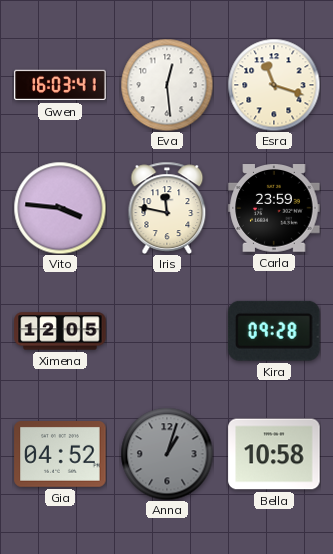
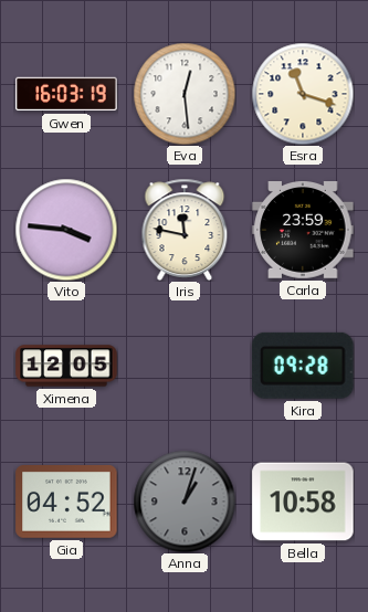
Gwen: 16:03:41 -> 16:03:19
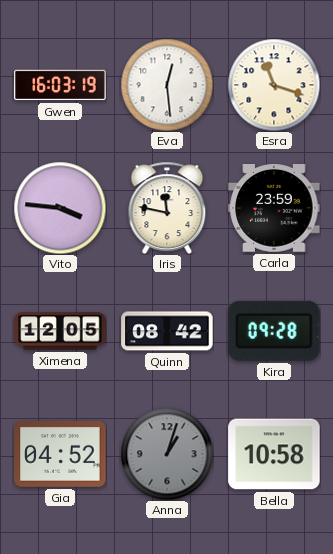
Quinn: none -> 08:42
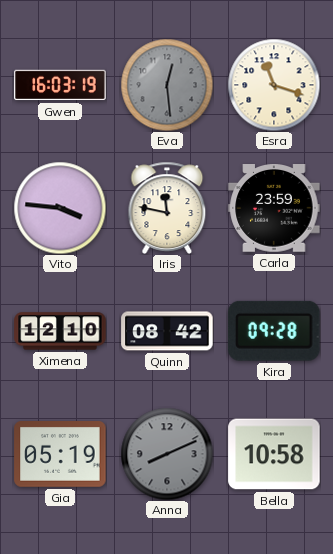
Eva dial: white -> grey
Ximena: 12:05 -> 12:10
Gia: 04:52 -> 05:19
Anna: 1:03 -> 8:11
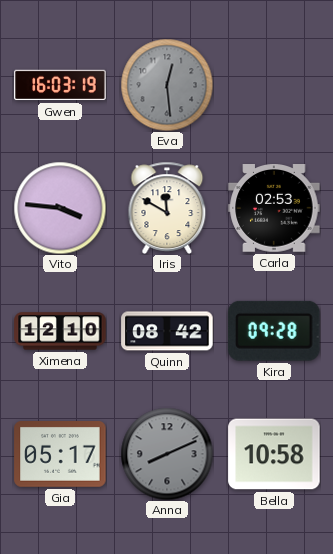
Esra: 11:18 -> none
Iris: 11:47 -> 11:50
Carla: 23:59 -> 02:53
Gia: 05:19 -> 05:17
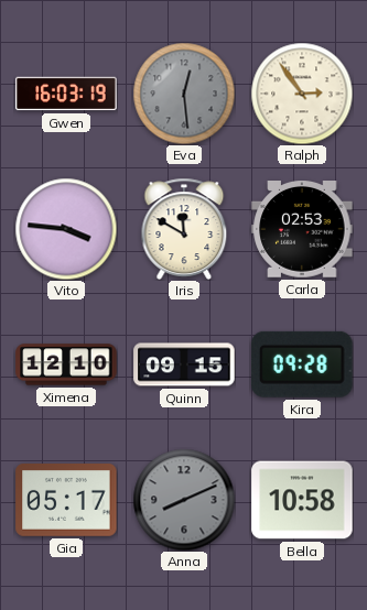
Ralph: none -> 2:54
Quinn: 08:42 -> 09:15
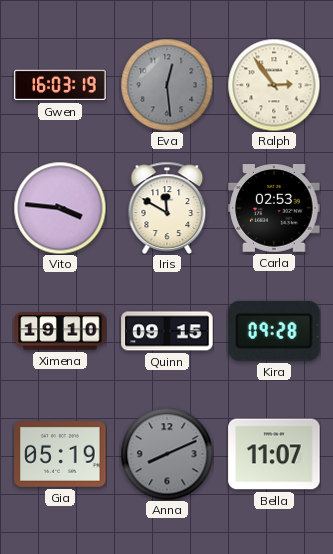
Ximena: 12:10 -> 19:10
Gia: 05:17 -> 05:19
Bella: 10:58 -> 11:07
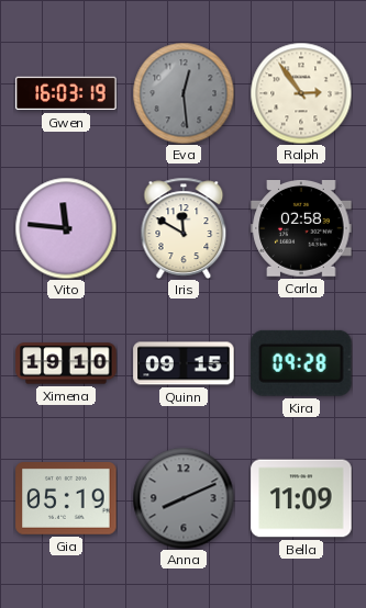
Vito: 3:46 -> 11:46
Carla: 02:53 -> 02:58
Bella: 11:07 -> 11:09
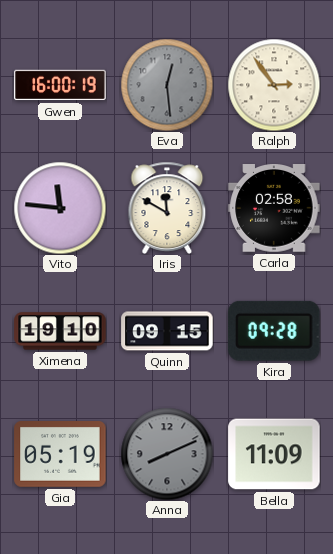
Gwen: 16:03 -> 16:00
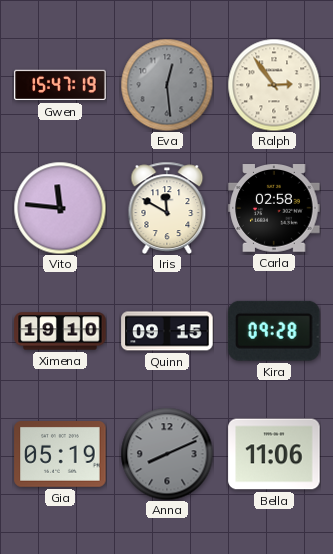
Gwen: 16:00 -> 15:47
Bella: 11:09 -> 11:06
